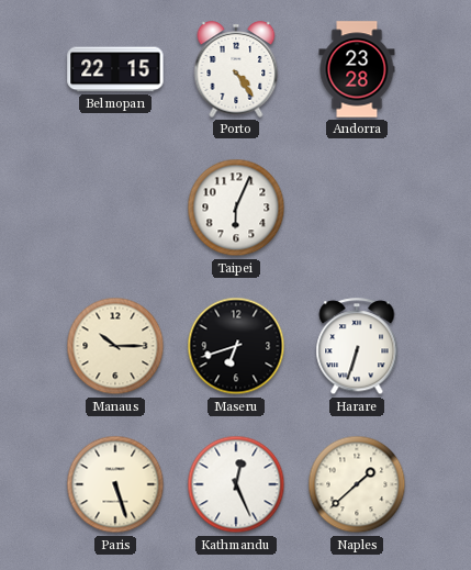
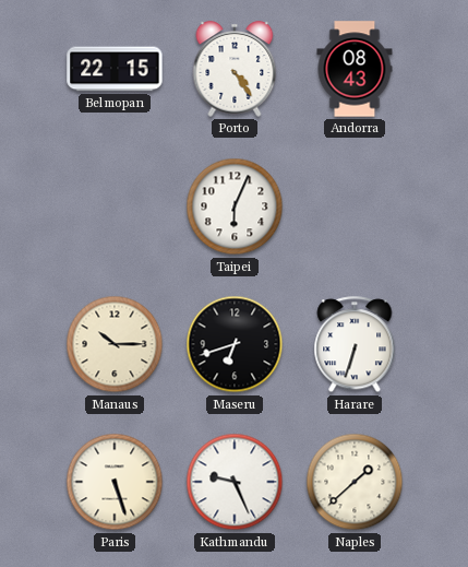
Andorra: 23:28 -> 08:43
Kathmandu: 12:26 -> 9:26
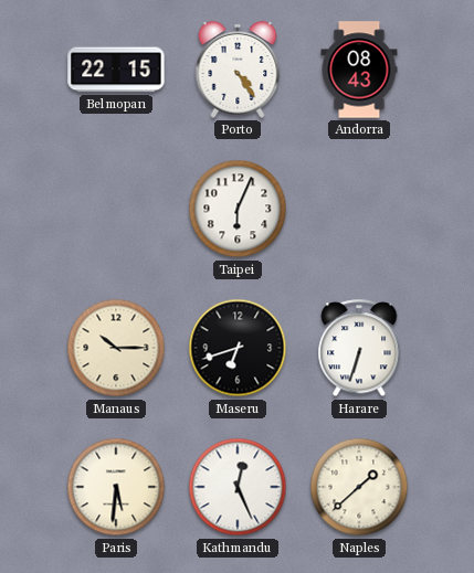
Paris: 5:27 -> 5:31
Kathmandu: 9:26 -> 12:26
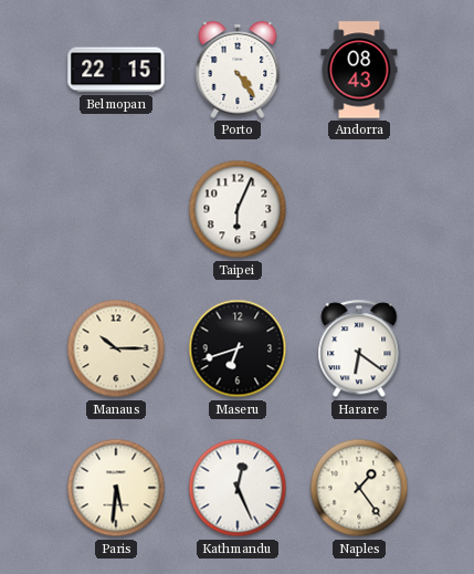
Harare: 6:33 -> 6:21
Naples: 1:38 -> 1:24
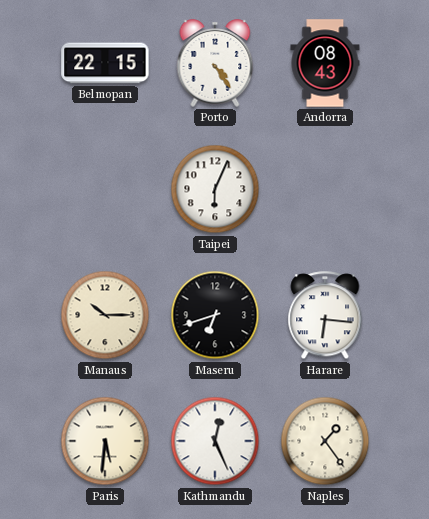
Harare: 6:21 -> 6:16
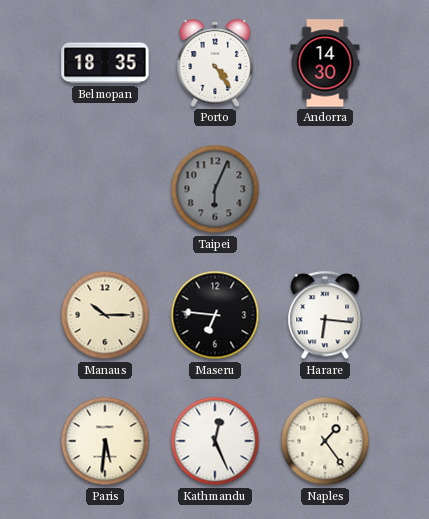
Belmopan: 22:15 -> 18:35
Andorra: 08:43 -> 14:30
Taipei dial: white -> grey
Maseru: 6:42 -> 6:46
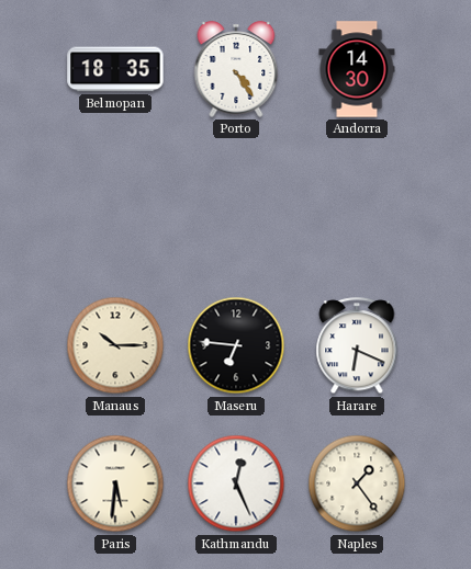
Taipei: 6:04 -> none
Harare: 6:16 -> 6:19
